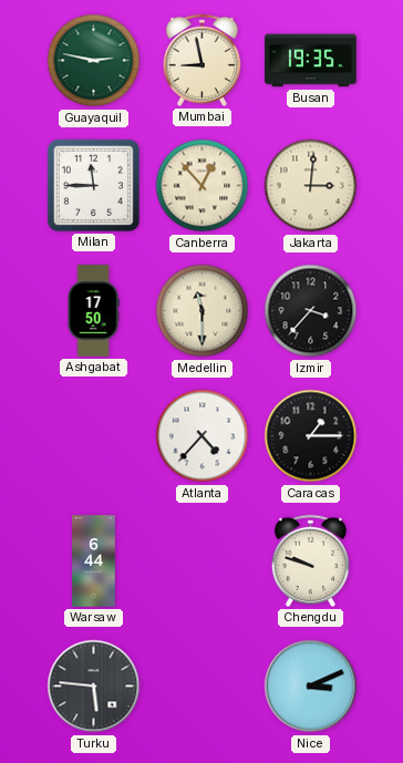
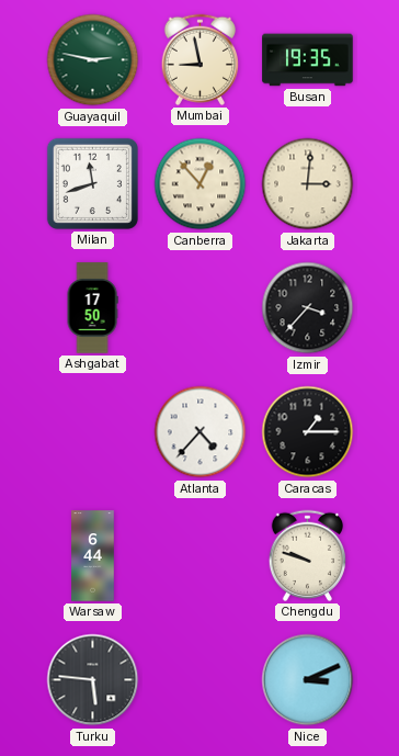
Milan: 11:45 -> 11:42
Medellin: 11:30 -> none
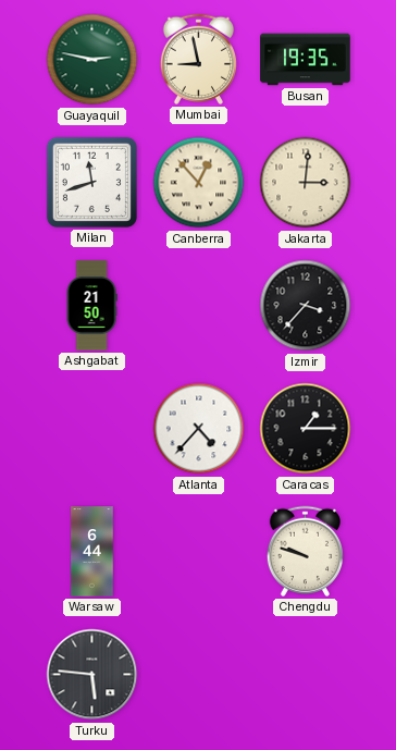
Ashgabat: 17:50 -> 21:50
Nice: 3:11 -> none
